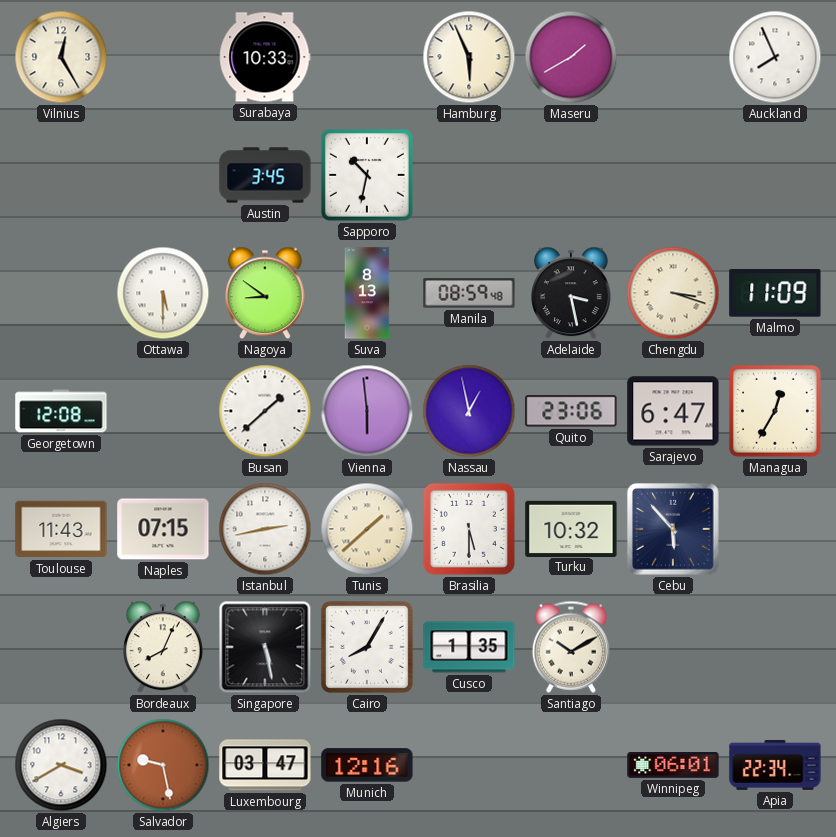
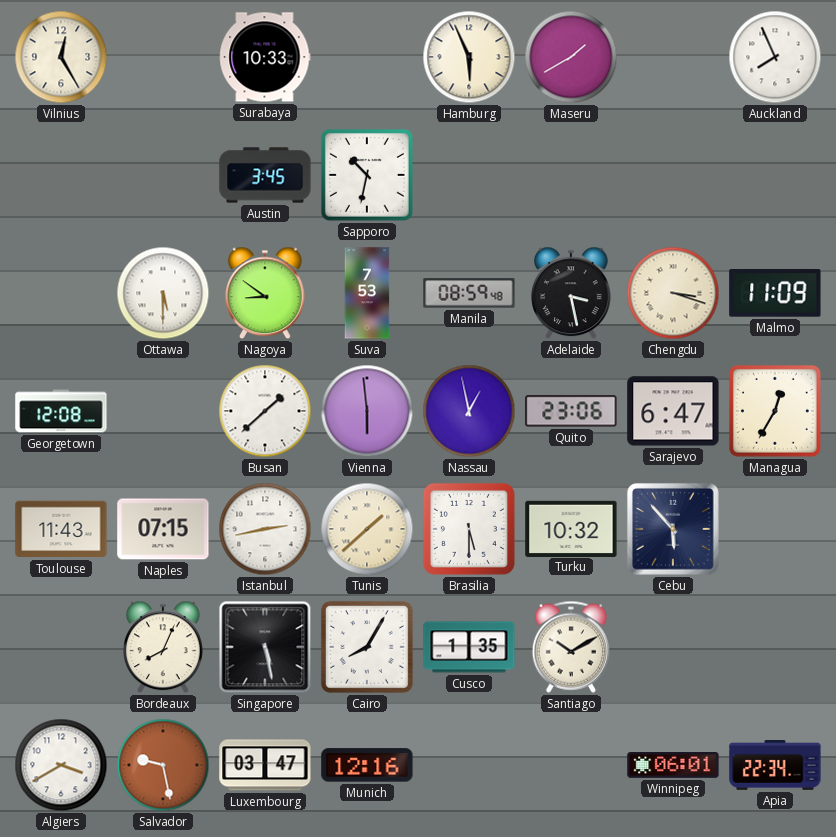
Suva: 8:13 -> 7:53
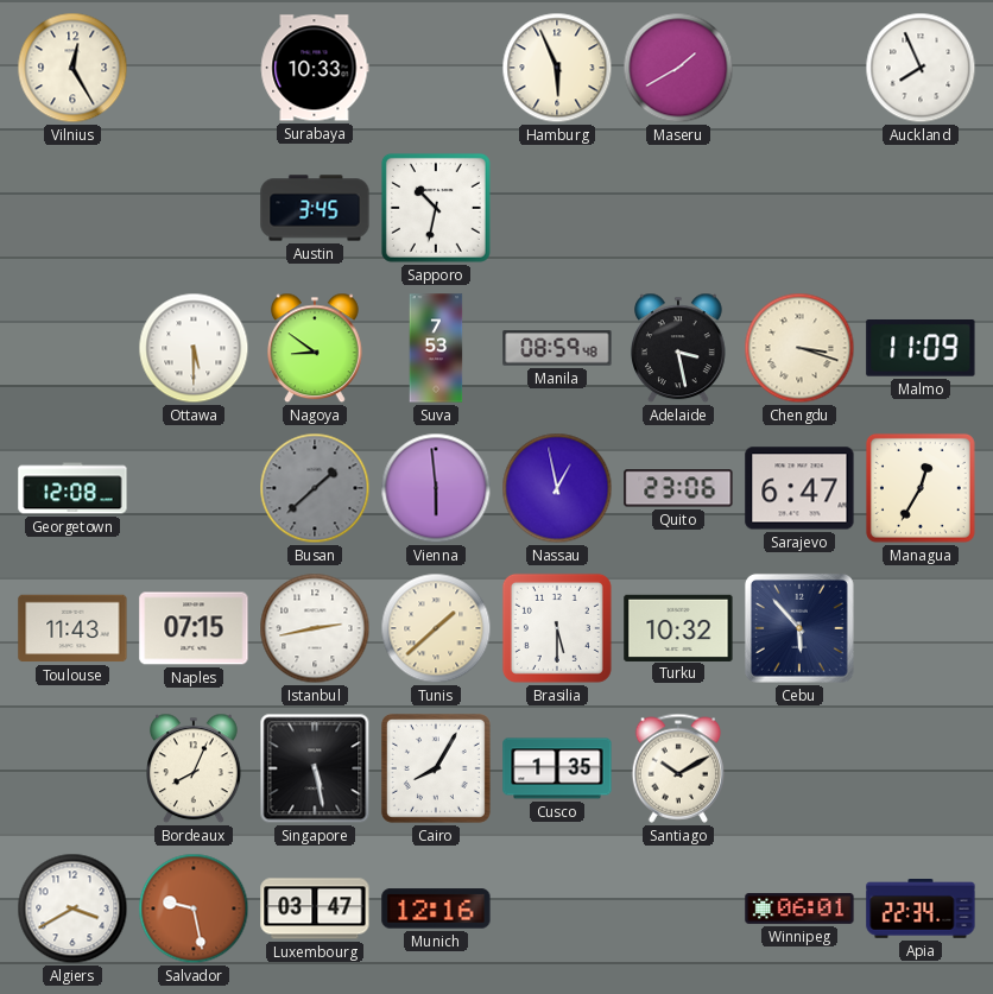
Busan dial: white -> grey
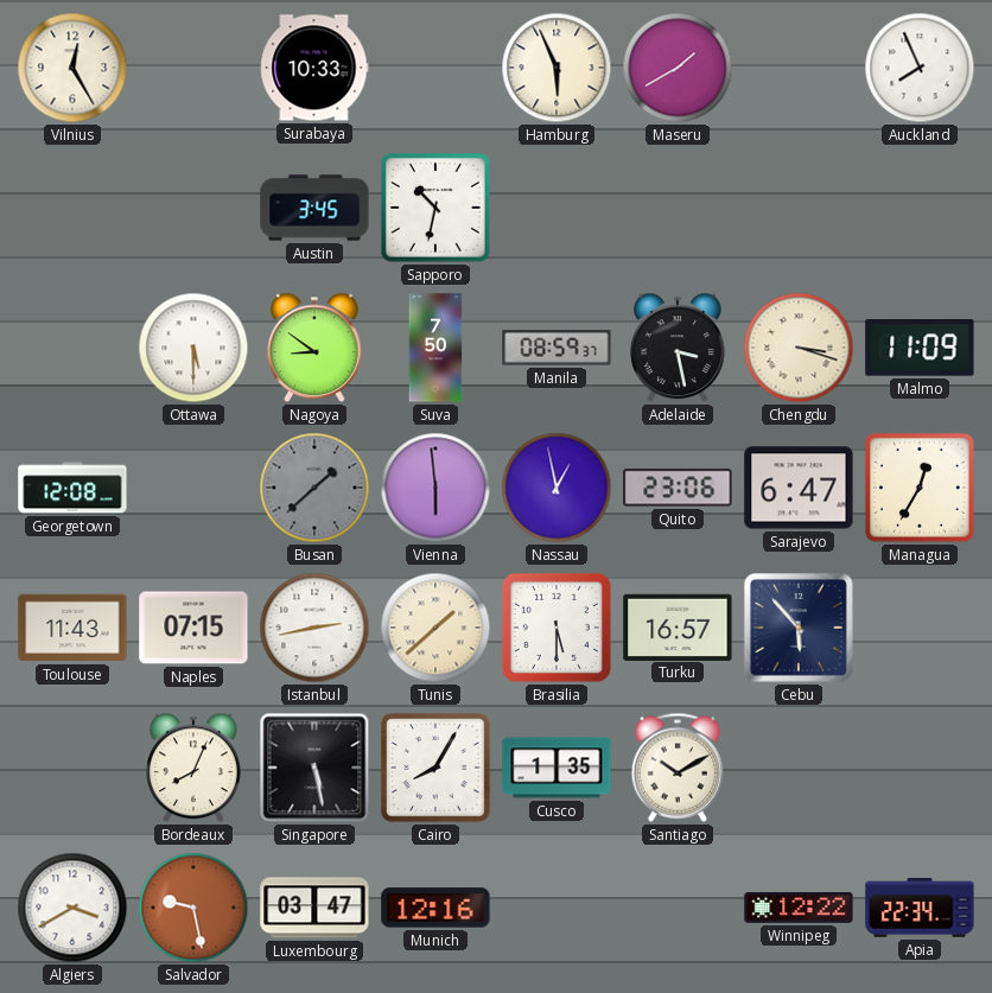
Suva: 7:53 -> 7:50
Manila: 08:59:48 -> 08:59:37
Turku: 10:32 -> 16:57
Winnipeg: 06:01 -> 12:22
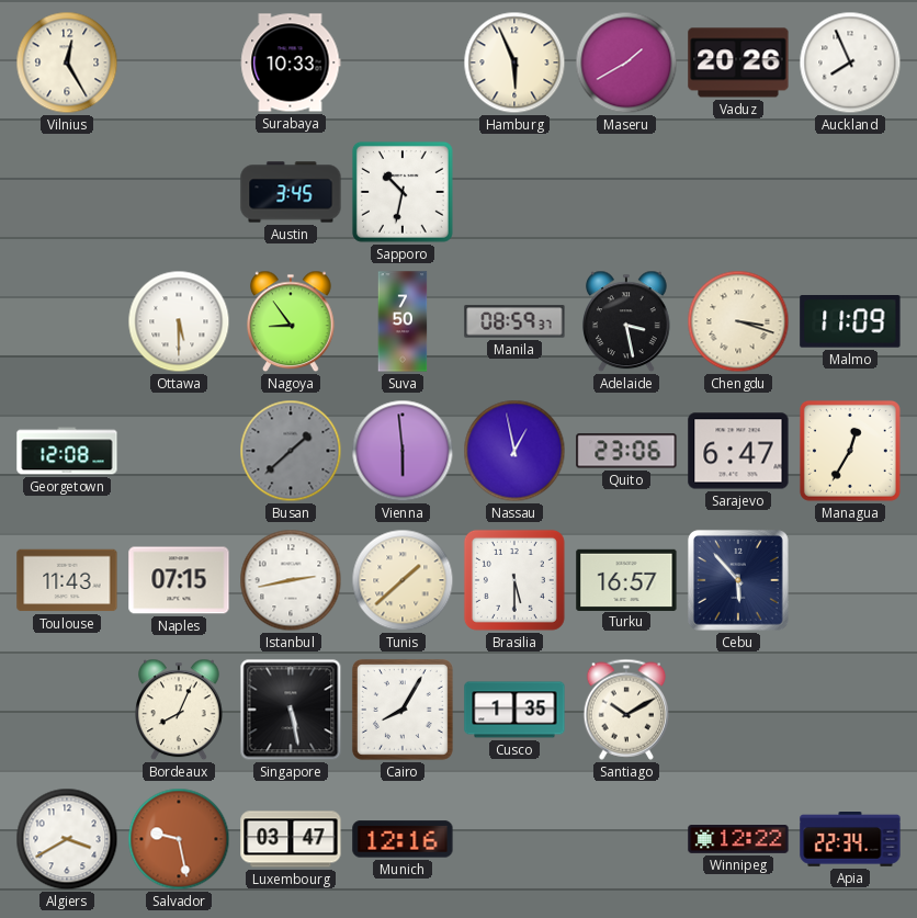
Vaduz: none -> 20:26
Nagoya: 8:51 -> 8:54
